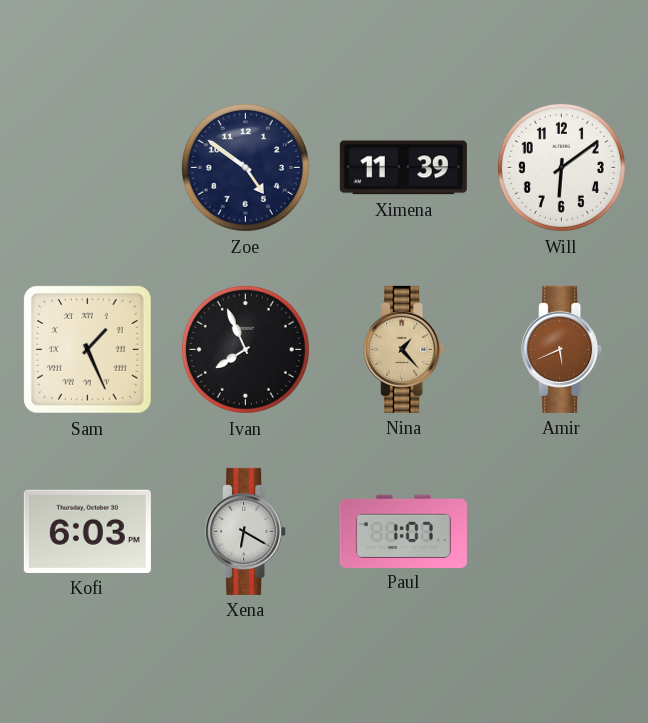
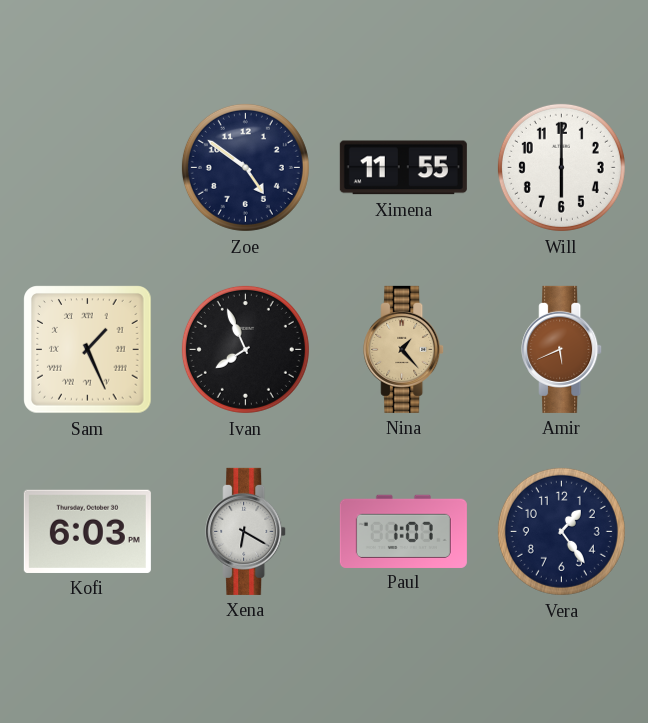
Ximena: 11:39 -> 11:55
Will: 6:09 -> 6:00
Vera: none -> 1:24
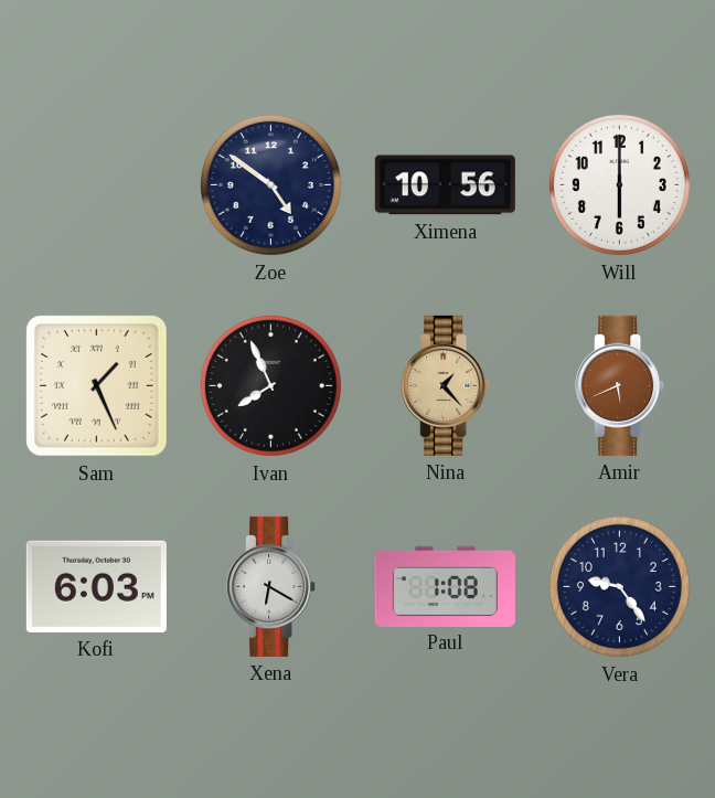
Ximena: 11:55 -> 10:56
Paul: 1:07 -> 1:08
Vera: 1:24 -> 9:24
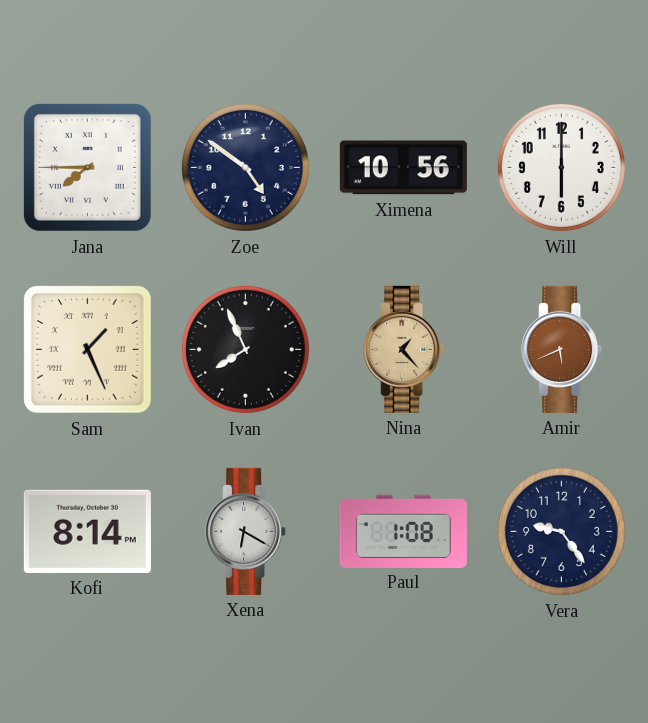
Jana: none -> 7:45
Kofi: 6:03 -> 8:14
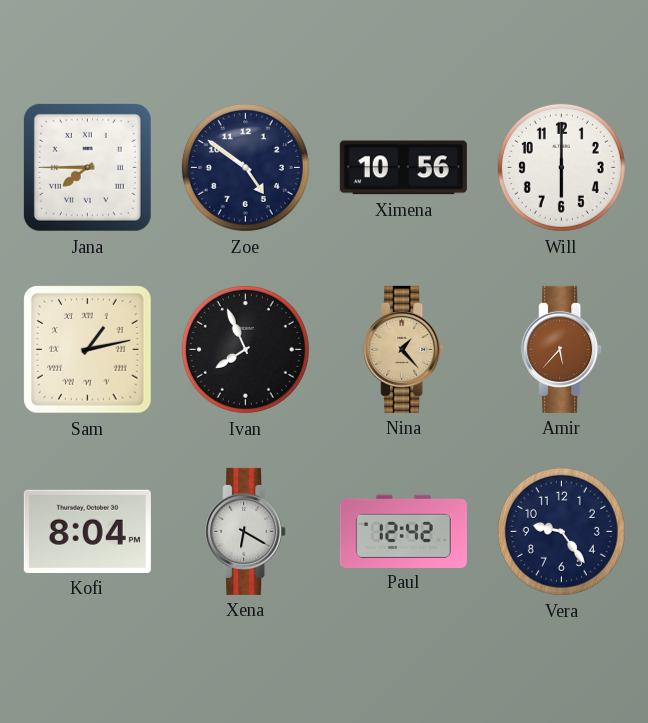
Sam: 1:26 -> 1:13
Amir: 5:41 -> 5:37
Kofi: 8:14 -> 8:04
Paul: 1:08 -> 12:42
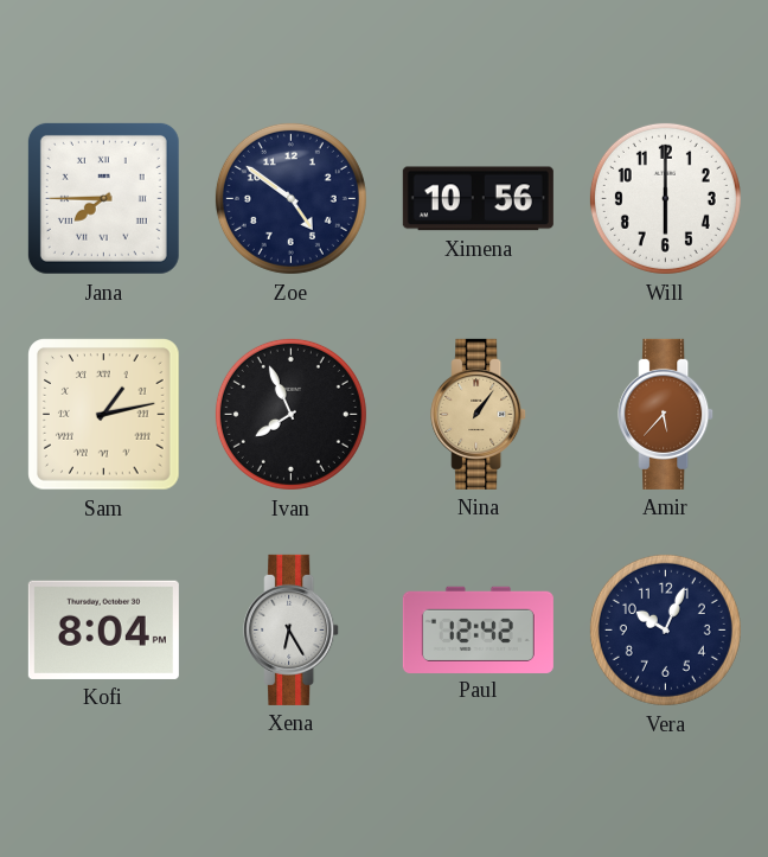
Nina: 1:23 -> 1:06
Xena: 6:20 -> 6:25
Vera: 9:24 -> 10:04
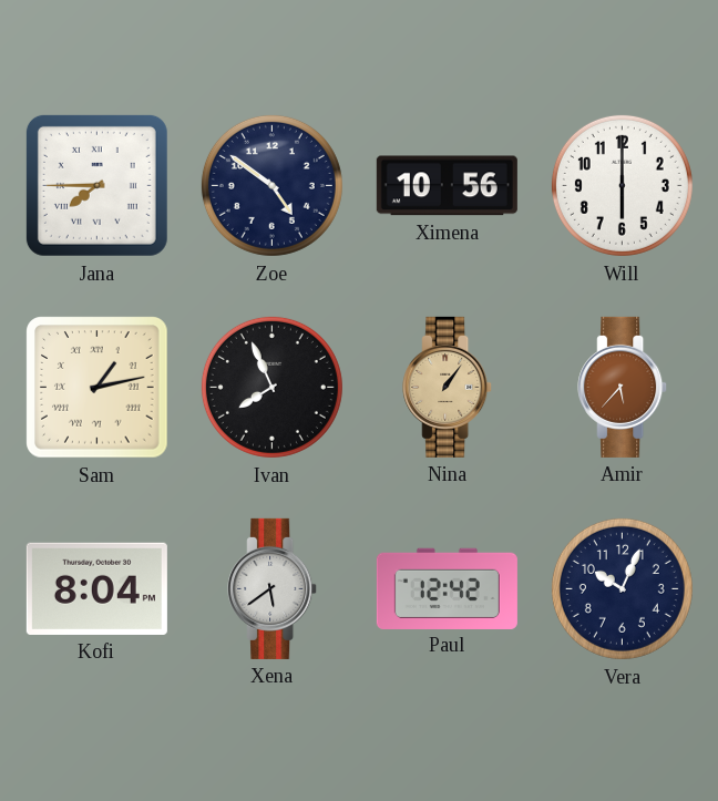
Xena: 6:25 -> 5:39
